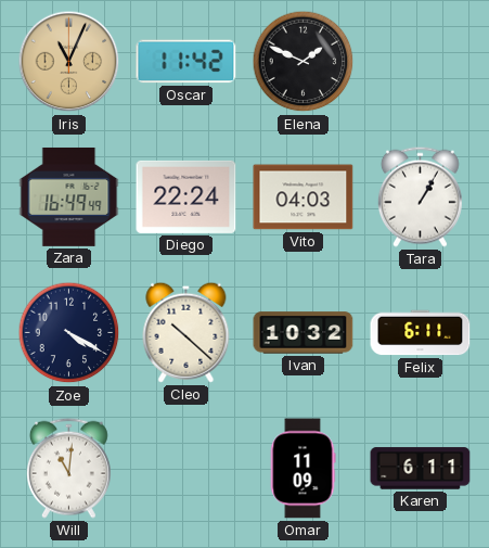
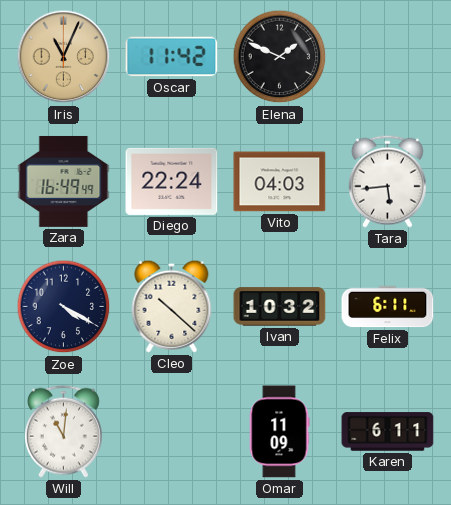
Tara: 1:05 -> 5:44
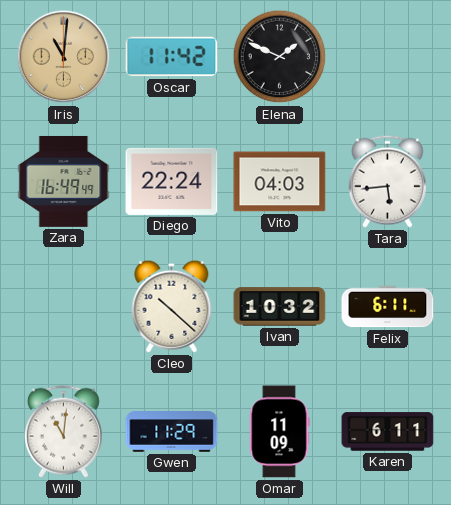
Iris: 11:04 -> 11:01
Zoe: 4:20 -> none
Gwen: none -> 11:29
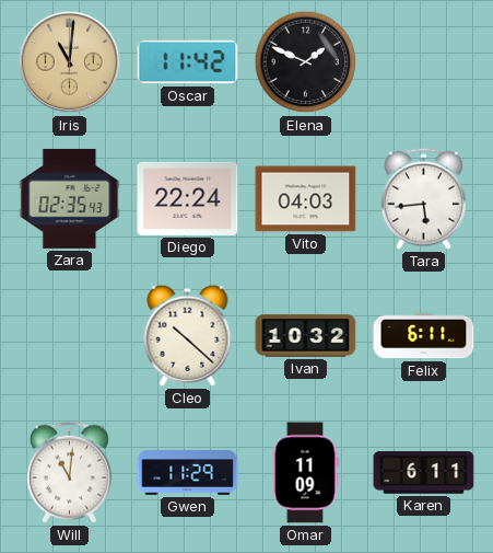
Zara: 16:49 -> 02:35
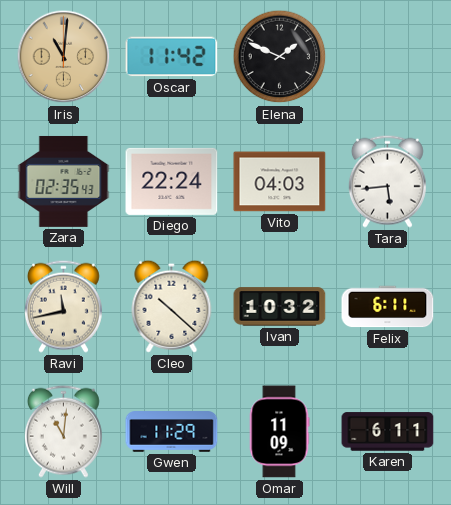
Ravi: none -> 11:43
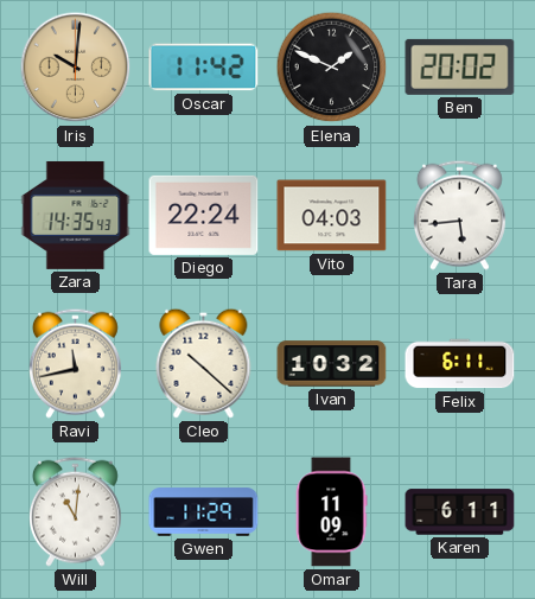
Iris: 11:01 -> 10:01
Ben: none -> 20:02
Zara: 02:35 -> 14:35
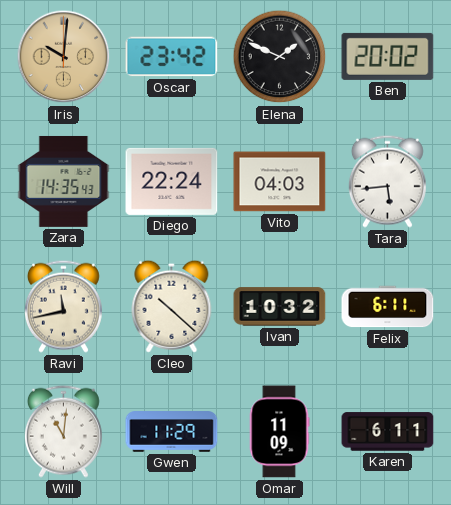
Oscar: 11:42 -> 23:42
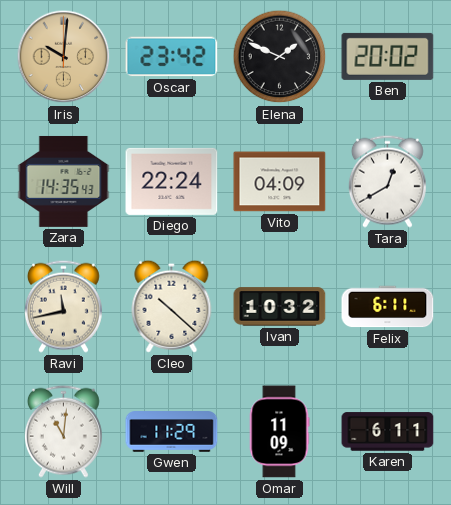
Vito: 04:03 -> 04:09
Tara: 5:44 -> 12:40
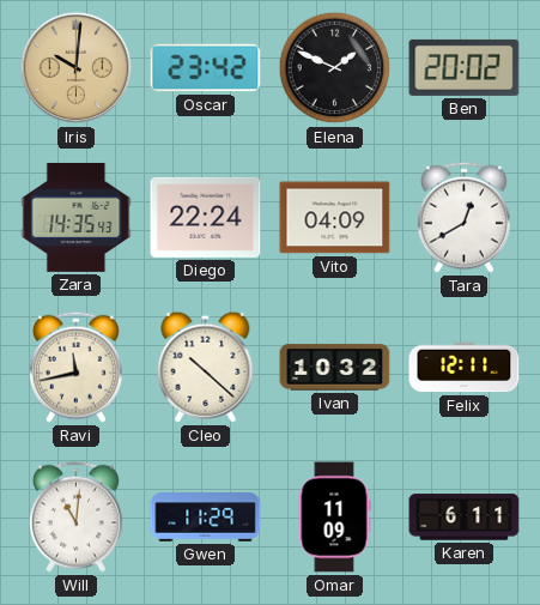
Felix: 6:11 -> 12:11
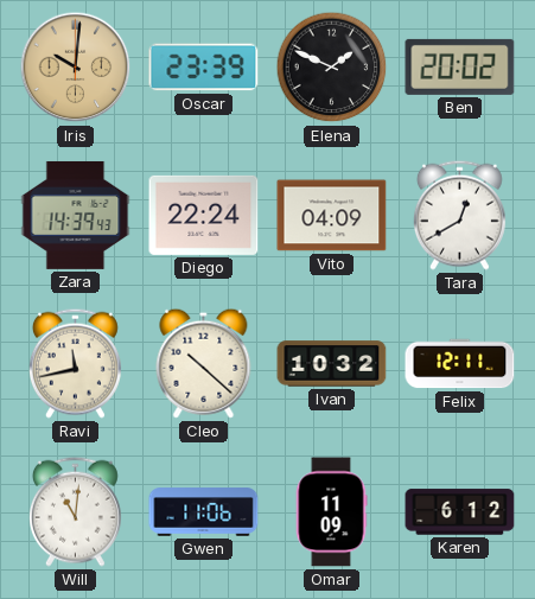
Oscar: 23:42 -> 23:39
Zara: 14:35 -> 14:39
Gwen: 11:29 -> 11:06
Karen: 6:11 -> 6:12
